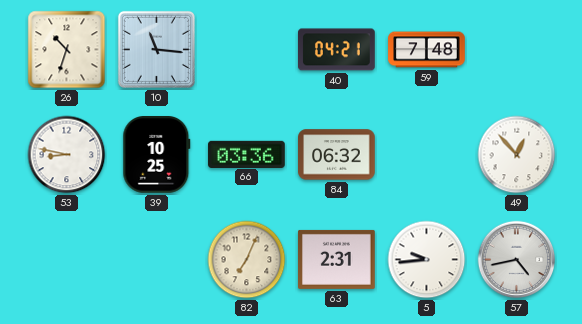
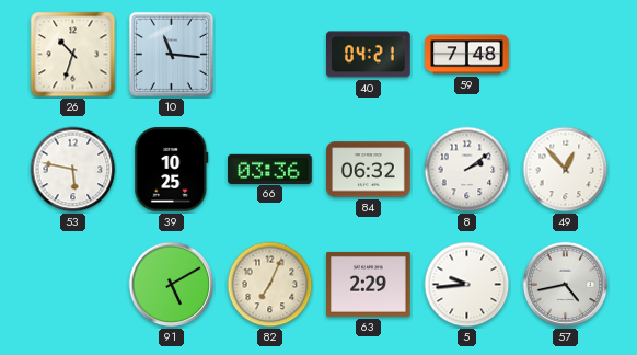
53: 8:47 -> 5:47
8: none -> 2:09
91: none -> 5:10
63: 2:31 -> 2:29
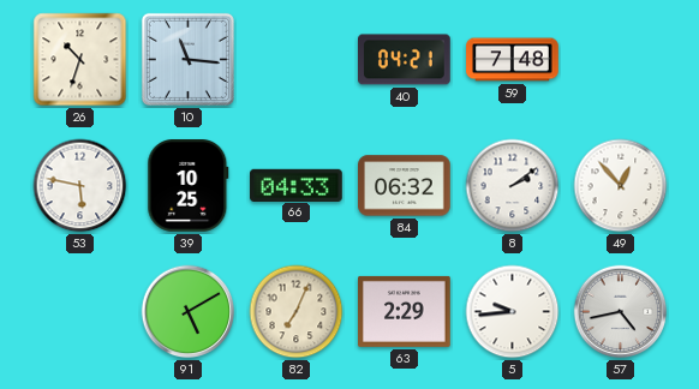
66: 03:36 -> 04:33
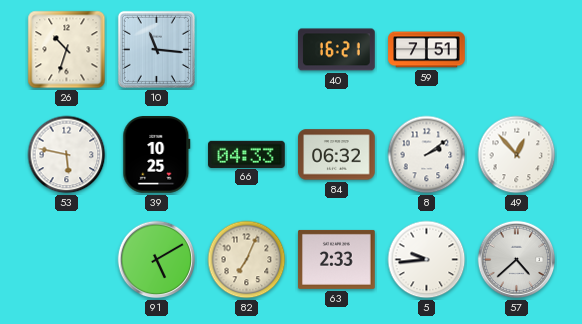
40: 04:21 -> 16:21
59: 7:48 -> 7:51
63: 2:29 -> 2:33
57: 4:43 -> 4:38
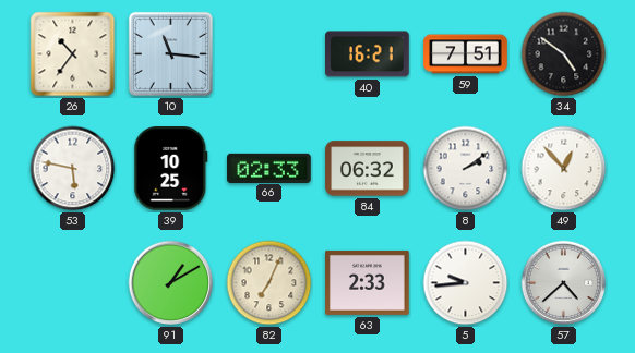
26: 10:33 -> 10:36
34: none -> 4:51
66: 04:33 -> 02:33
91: 5:10 -> 1:10
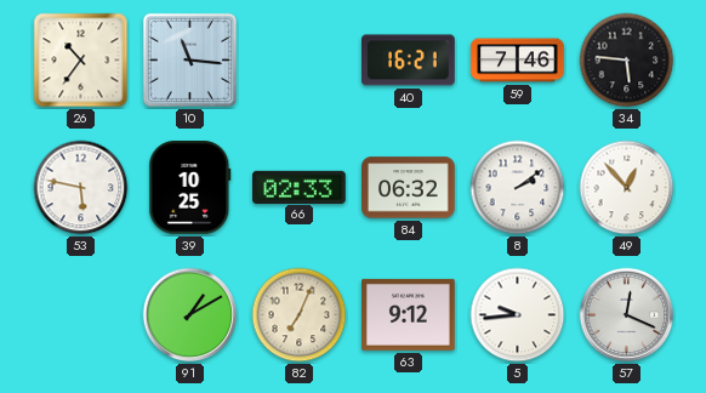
59: 7:51 -> 7:46
34: 4:51 -> 5:46
63: 2:33 -> 9:12
57: 4:38 -> 12:19
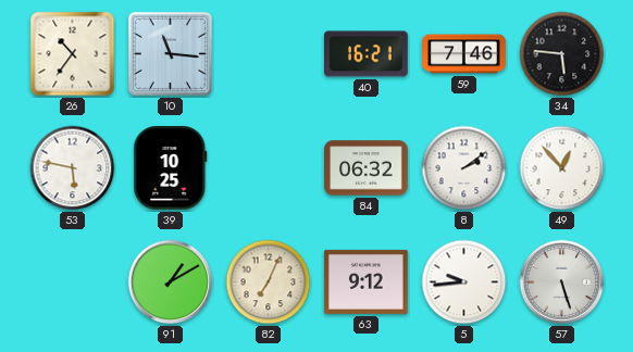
66: 02:33 -> none
57: 12:19 -> 5:27
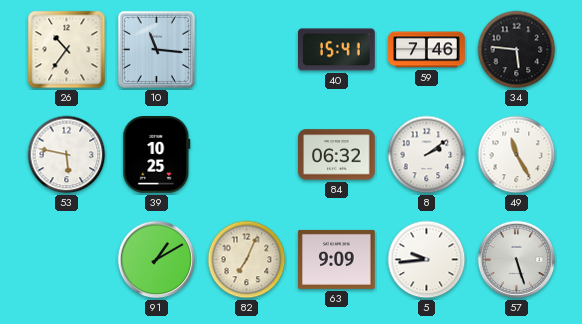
40: 16:21 -> 15:41
49: 12:53 -> 11:25
63: 9:12 -> 9:09
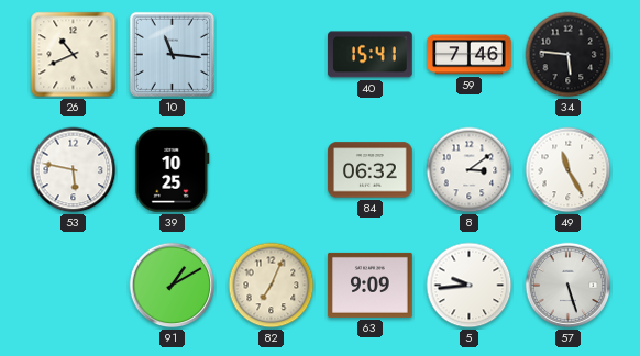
26: 10:36 -> 10:41
8: 2:09 -> 3:09
